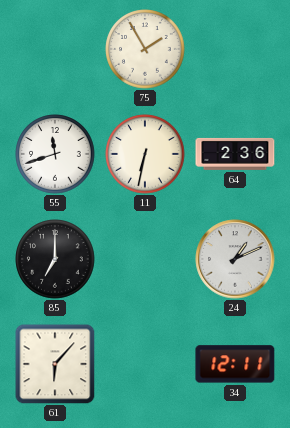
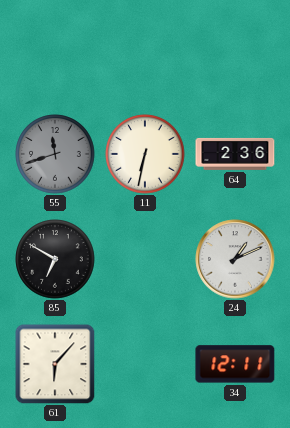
75: 1:55 -> none
55 dial: white -> grey
85: 7:00 -> 6:50
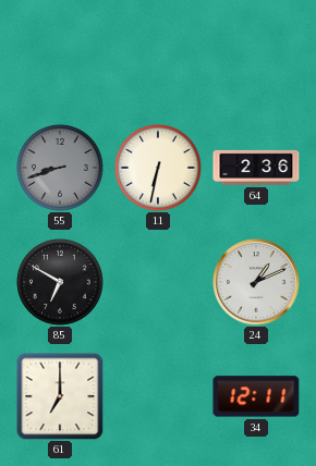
55: 11:42 -> 8:42
61: 6:07 -> 7:00
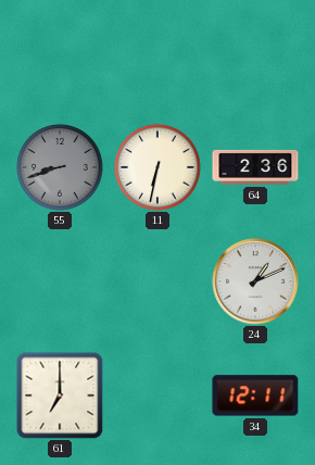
85: 6:50 -> none
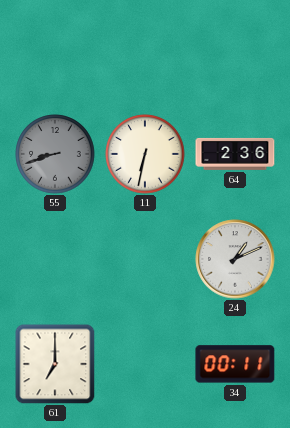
34: 12:11 -> 00:11
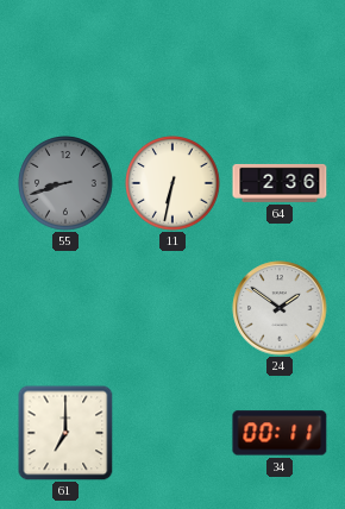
24: 1:11 -> 1:51
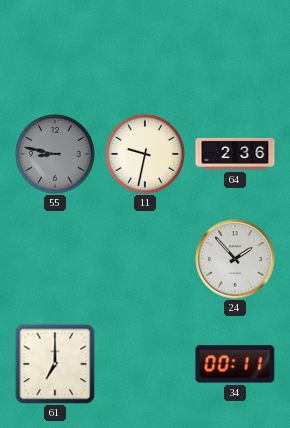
55: 8:42 -> 8:47
11: 6:32 -> 9:32
24: 1:51 -> 1:53
